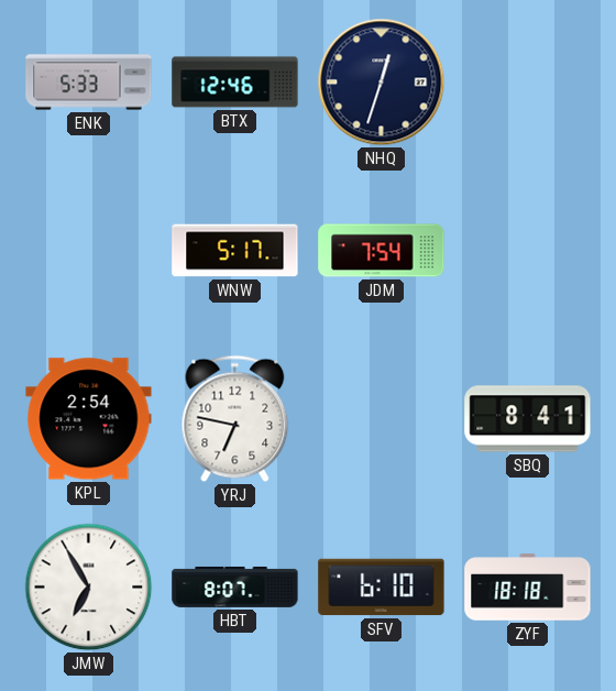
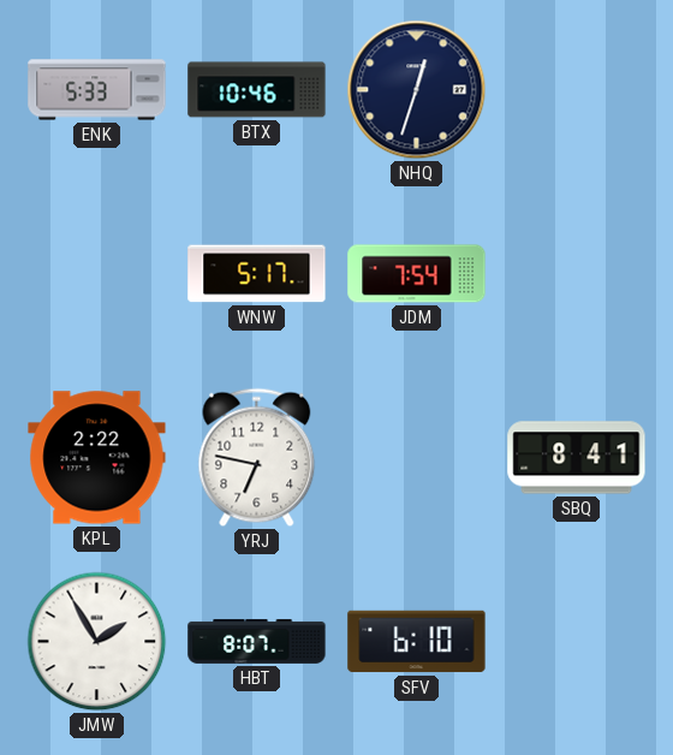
BTX: 12:46 -> 10:46
KPL: 2:54 -> 2:22
JMW: 6:55 -> 1:55
ZYF: 18:18 -> none
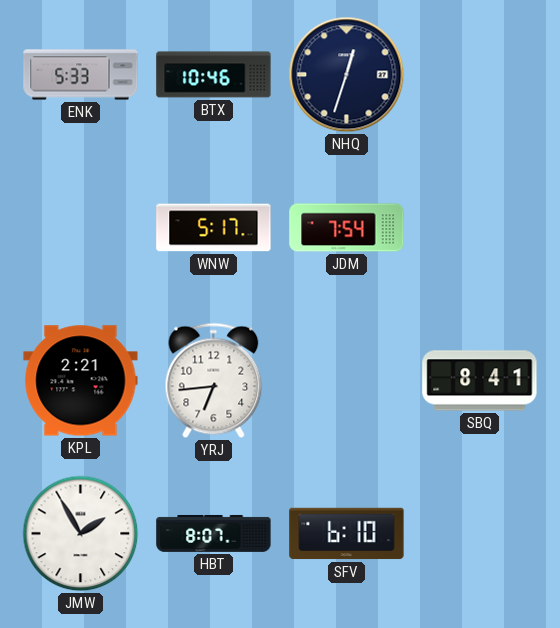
KPL: 2:22 -> 2:21
YRJ: 6:47 -> 6:44
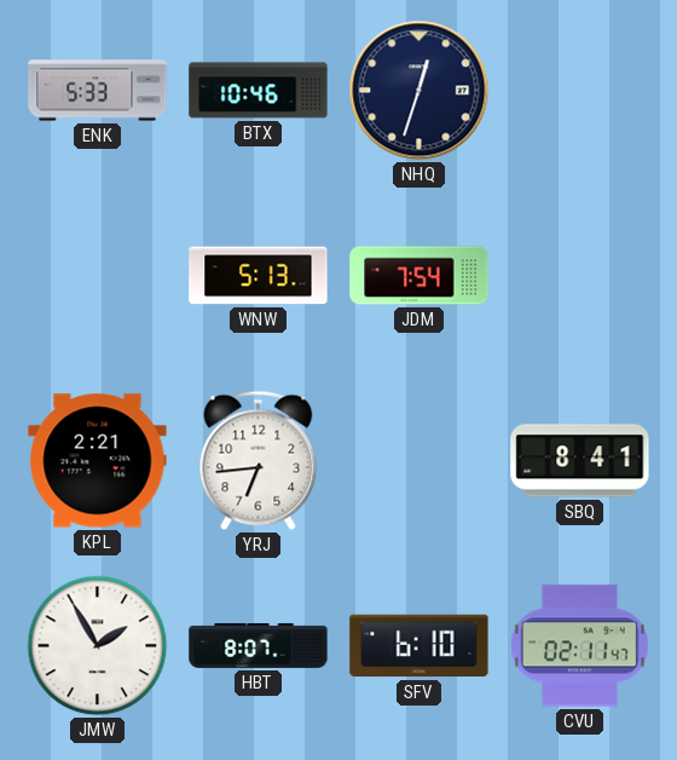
WNW: 5:17 -> 5:13
CVU: none -> 02:11
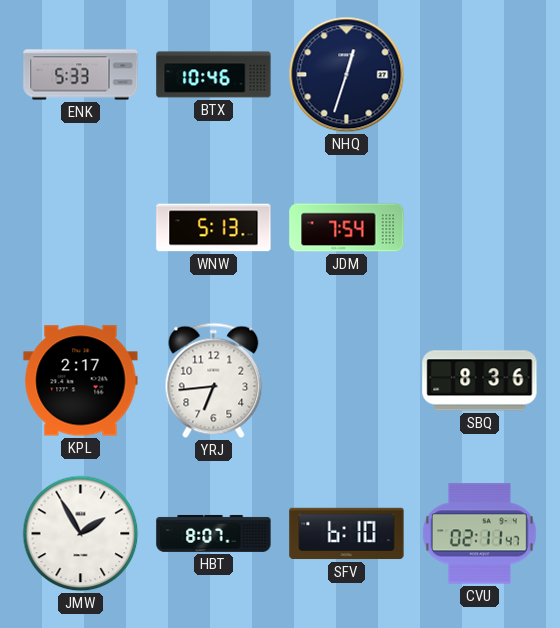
KPL: 2:21 -> 2:17
SBQ: 8:41 -> 8:36
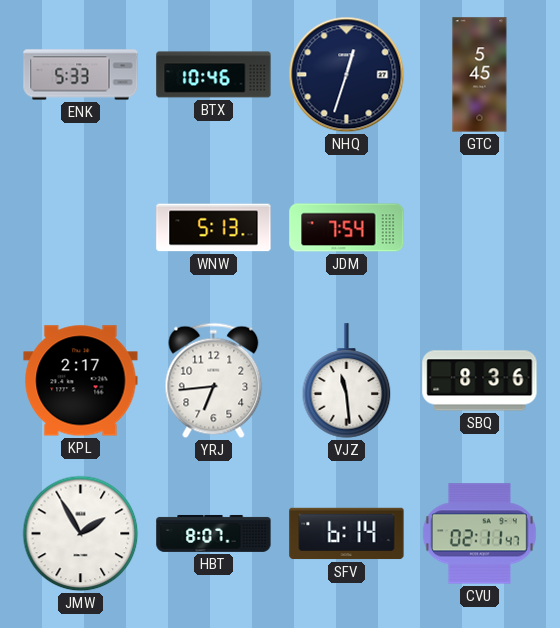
GTC: none -> 5:45
VJZ: none -> 11:29
SFV: 6:10 -> 6:14
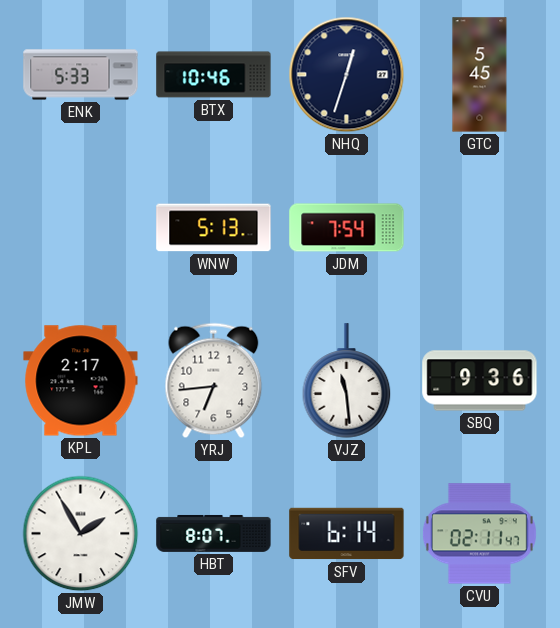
SBQ: 8:36 -> 9:36
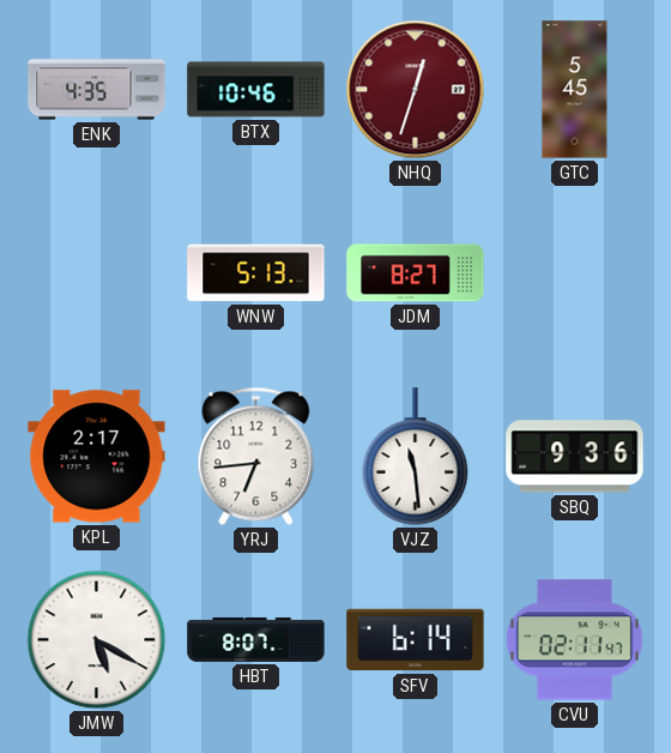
ENK: 5:33 -> 4:35
NHQ dial: navy -> burgundy
JDM: 7:54 -> 8:27
JMW: 1:55 -> 5:20
